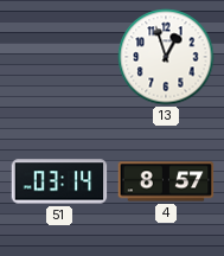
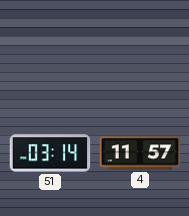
13: 12:57 -> none
4: 8:57 -> 11:57
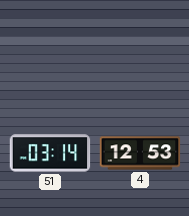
4: 11:57 -> 12:53
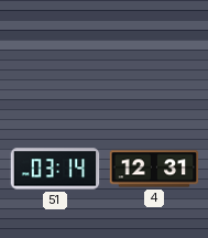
4: 12:53 -> 12:31
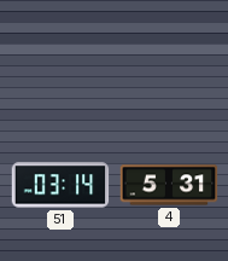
4: 12:31 -> 5:31
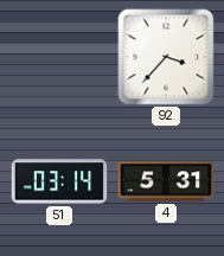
92: none -> 3:37
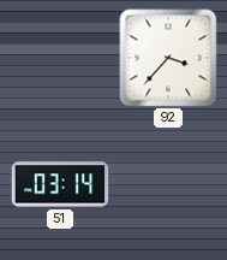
4: 5:31 -> none
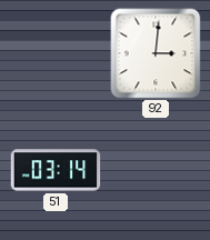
92: 3:37 -> 3:01
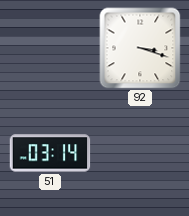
92: 3:01 -> 3:18
